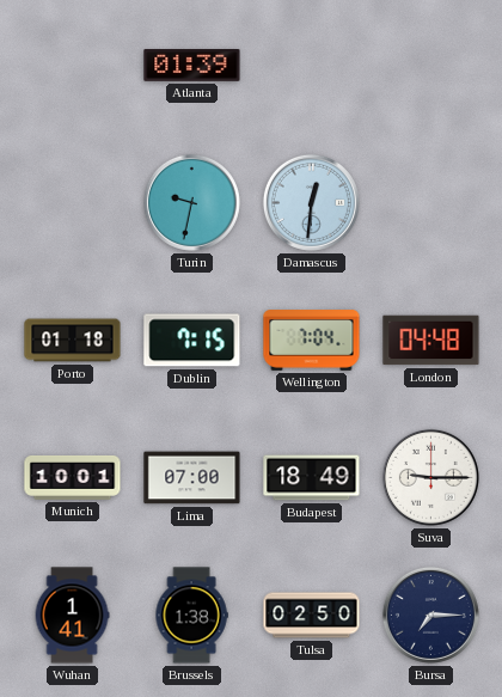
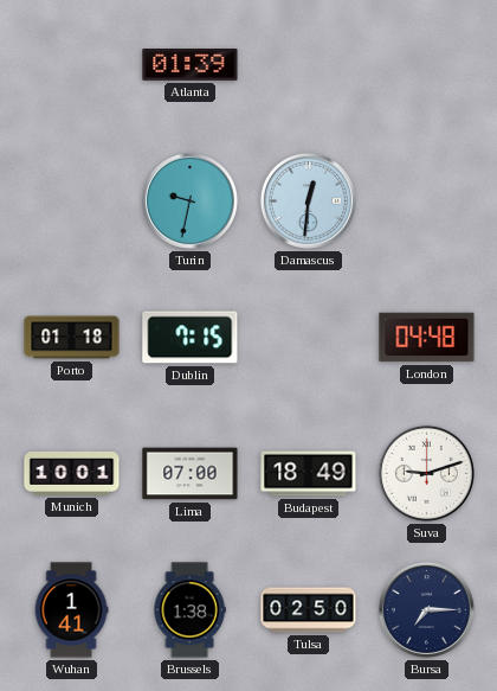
Wellington: 7:04 -> none
Suva: 9:15 -> 9:12
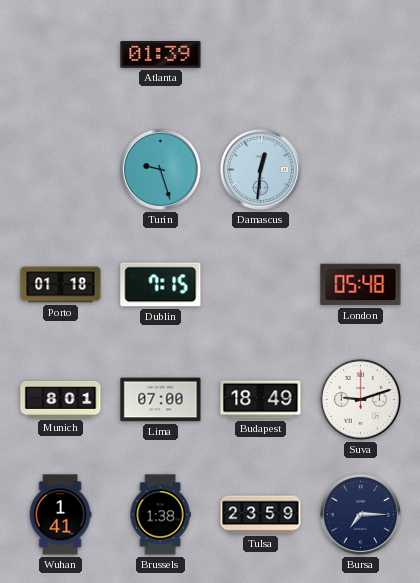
Turin: 9:32 -> 9:27
London: 04:48 -> 05:48
Munich: 10:01 -> 8:01
Tulsa: 02:50 -> 23:59
